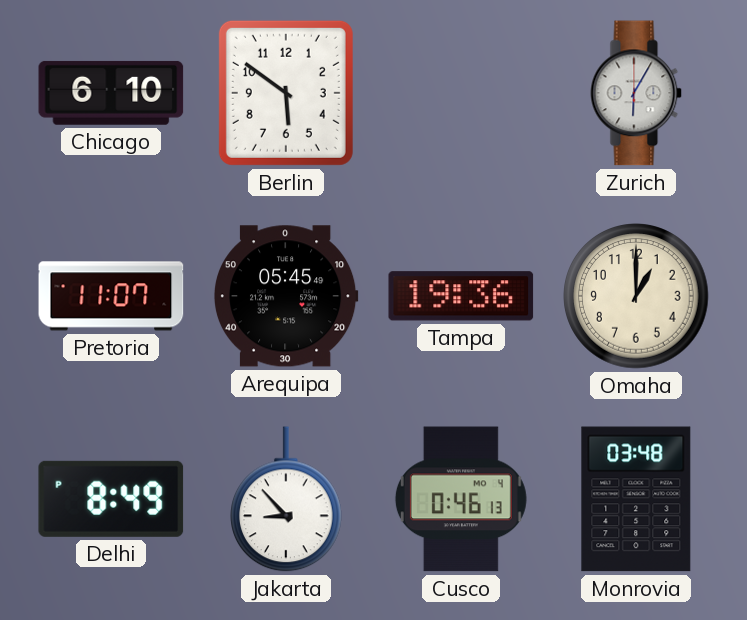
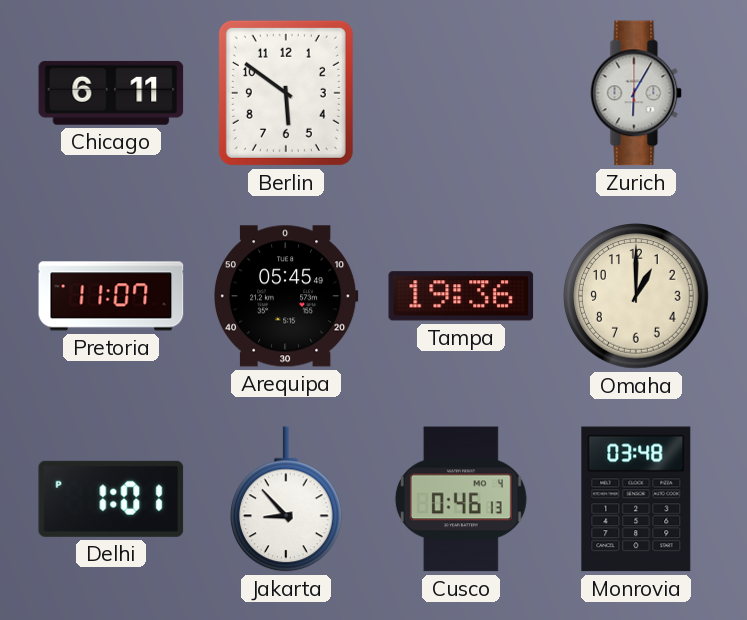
Chicago: 6:10 -> 6:11
Delhi: 8:49 -> 1:01
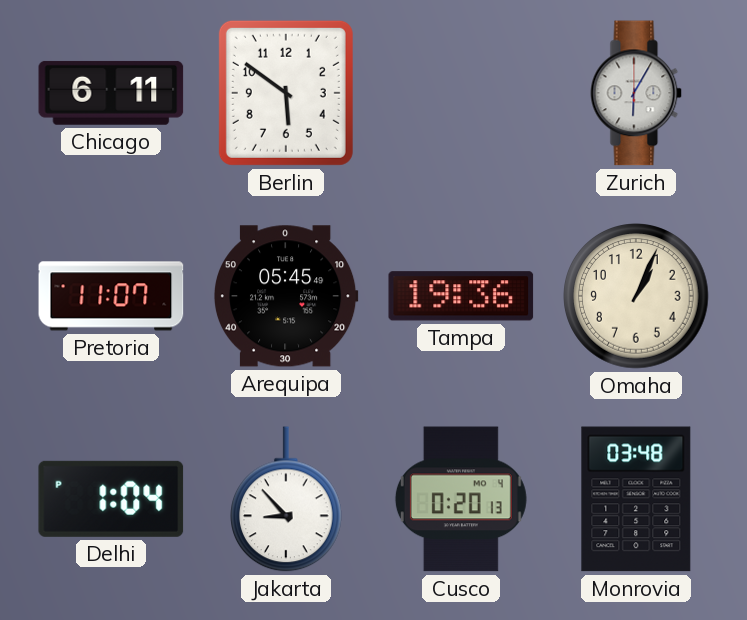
Omaha: 1:00 -> 1:04
Delhi: 1:01 -> 1:04
Cusco: 0:46 -> 0:20
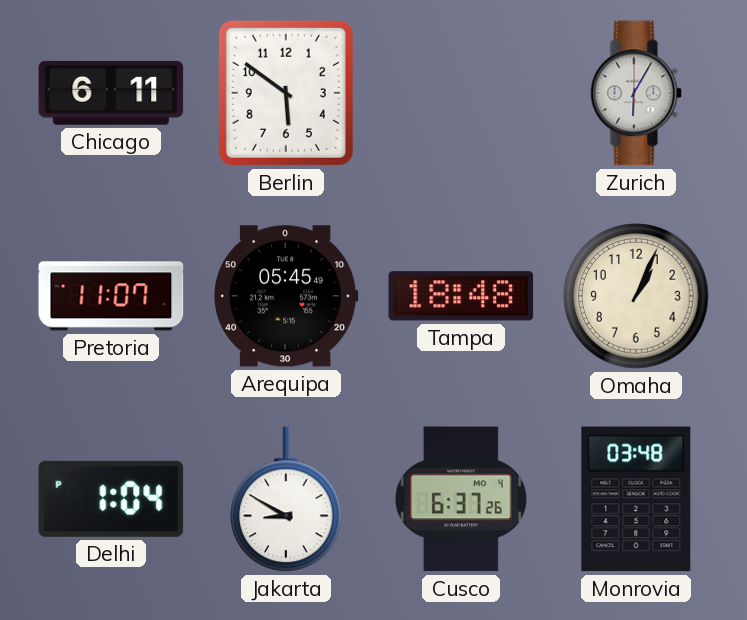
Tampa: 19:36 -> 18:48
Jakarta: 8:53 -> 8:50
Cusco: 0:20 -> 6:37
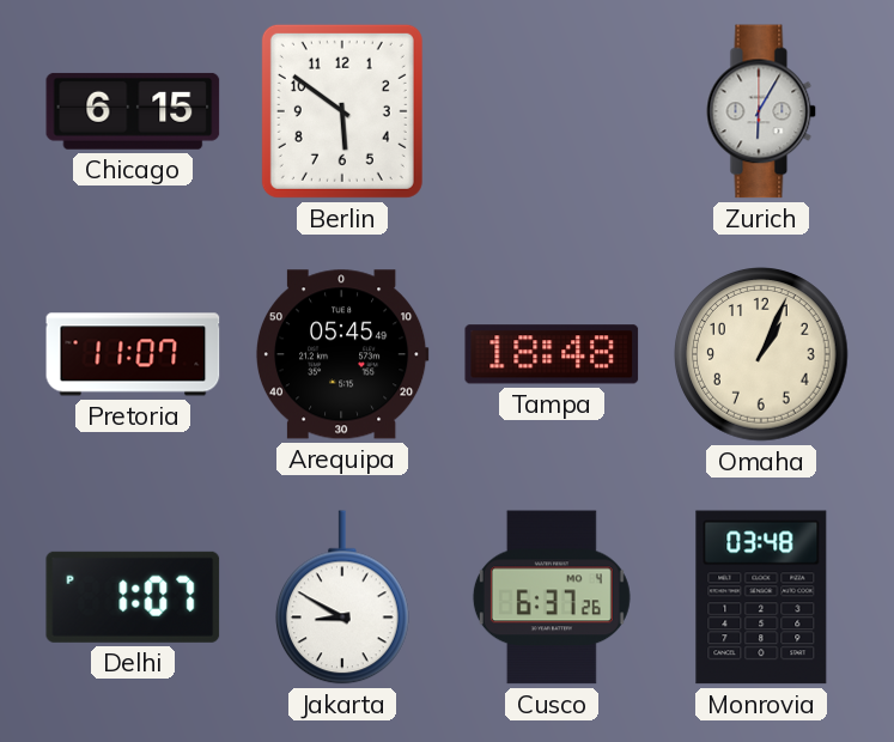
Chicago: 6:11 -> 6:15
Delhi: 1:04 -> 1:07
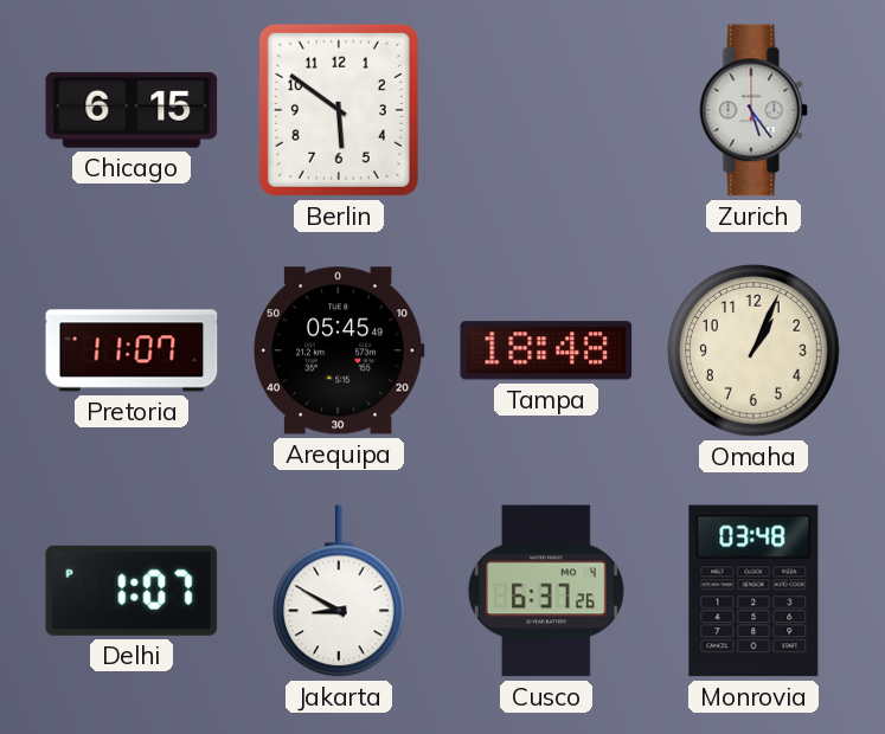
Zurich: 6:05 -> 5:24
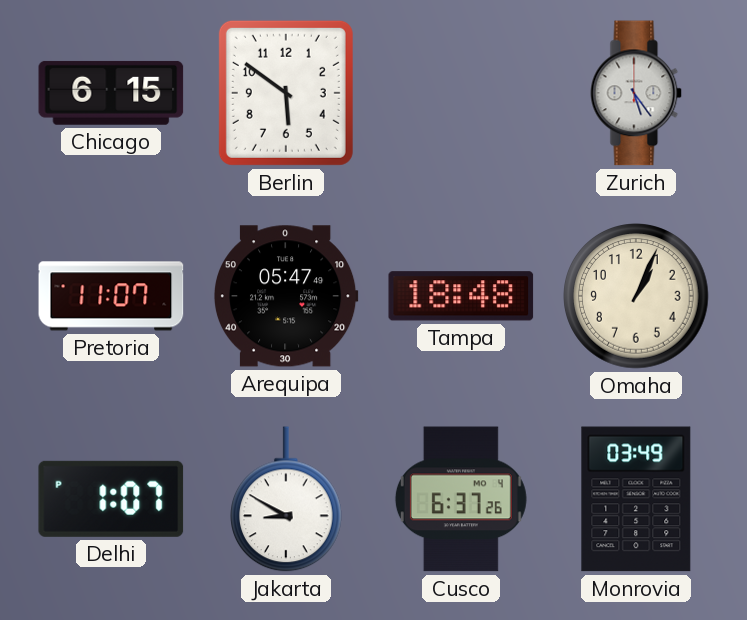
Arequipa: 05:45 -> 05:47
Monrovia: 03:48 -> 03:49
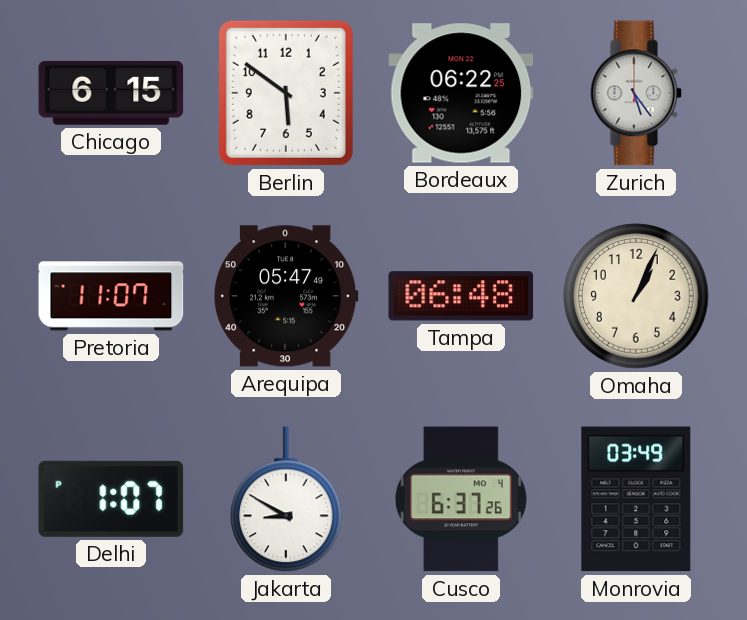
Bordeaux: none -> 06:22
Tampa: 18:48 -> 06:48
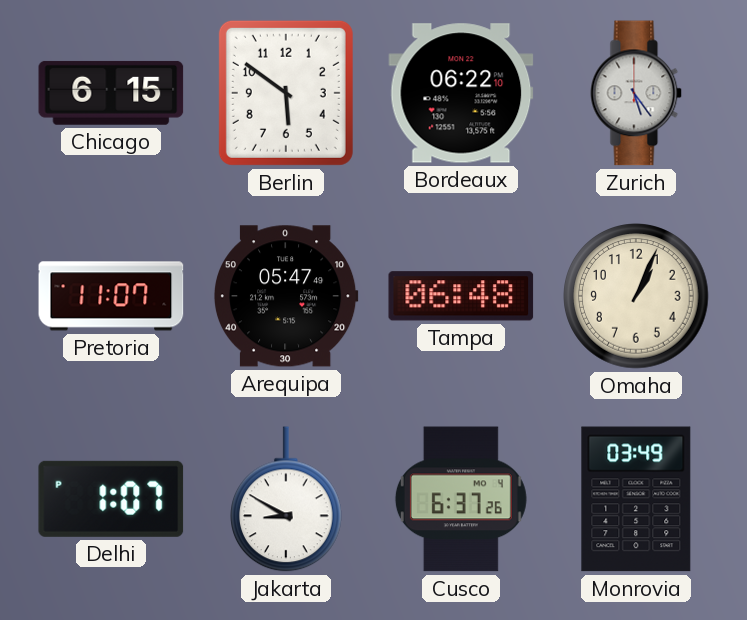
Bordeaux: 06:22:25 -> 06:22:10
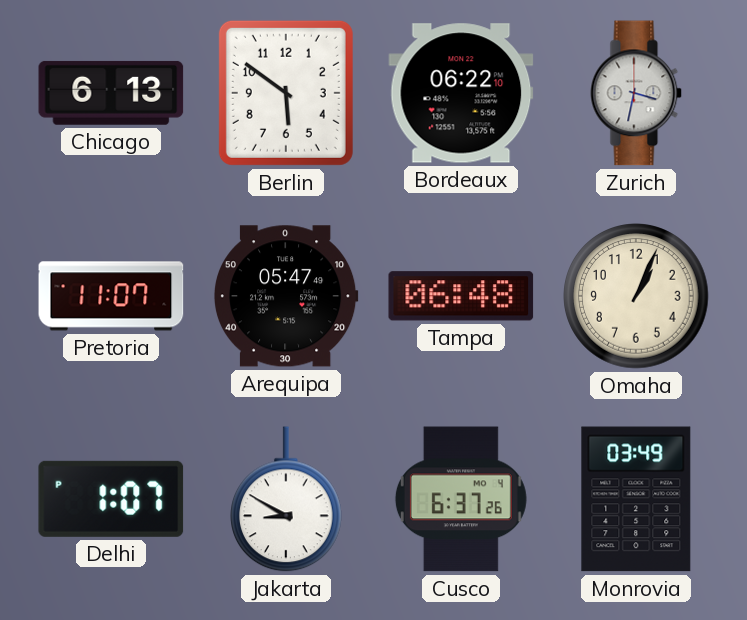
Chicago: 6:15 -> 6:13
Zurich: 5:24 -> 3:32
